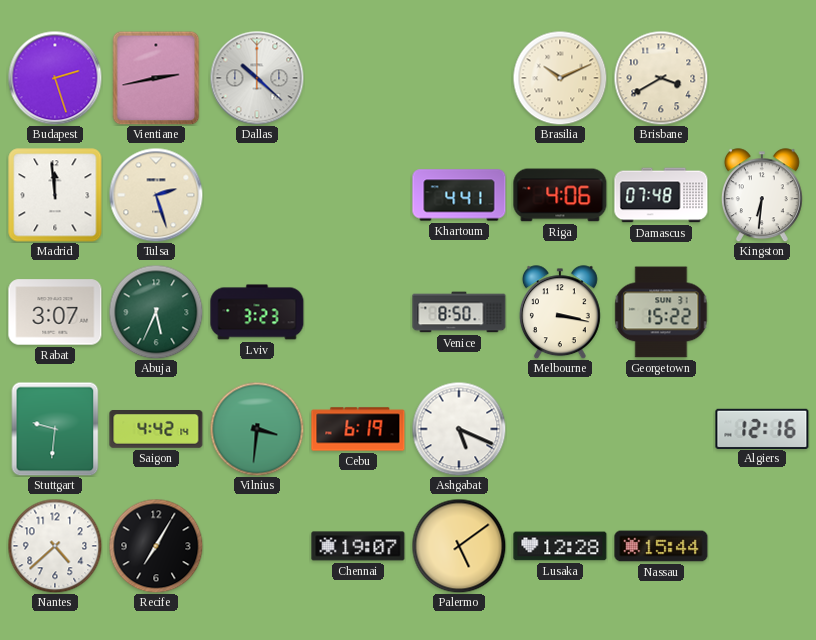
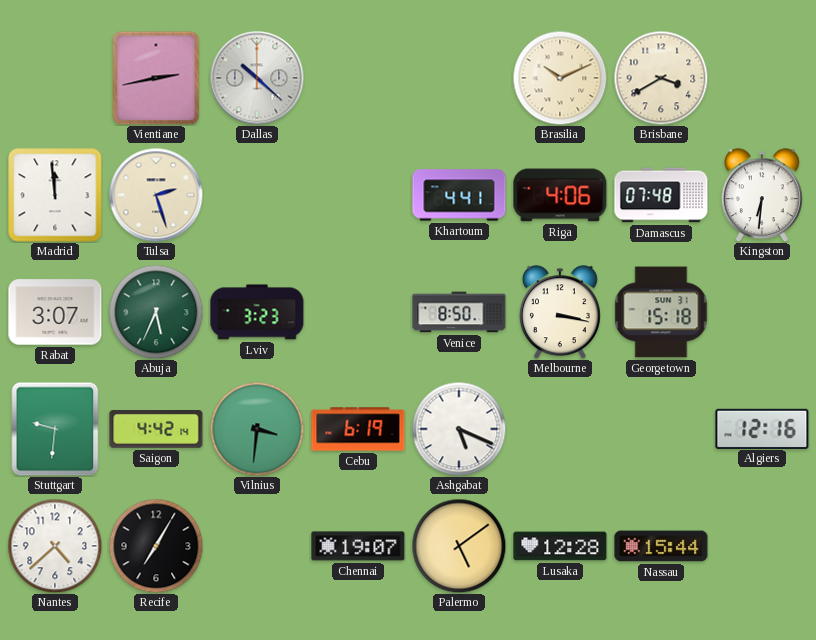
Budapest: 2:27 -> none
Georgetown: 15:22 -> 15:18
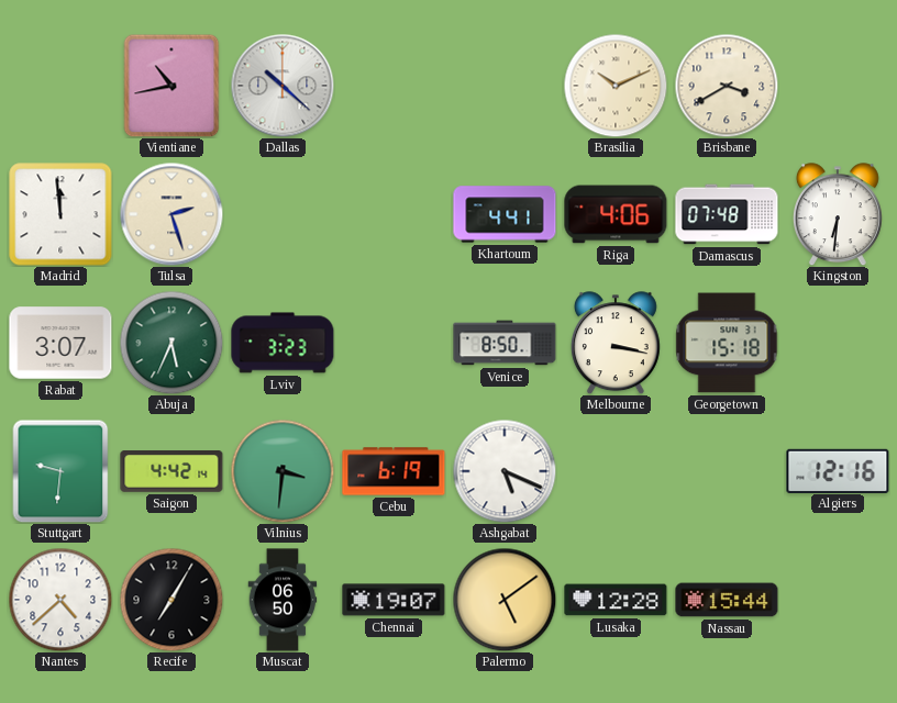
Vientiane: 2:43 -> 10:43
Muscat: none -> 06:50
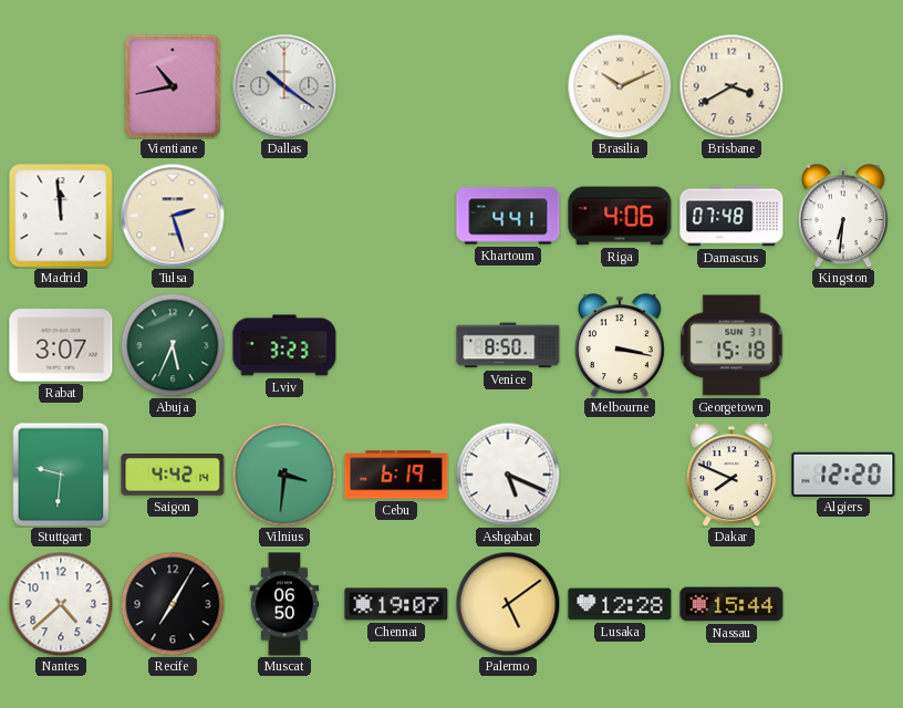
Dallas: 10:22 -> 10:21
Dakar: none -> 7:49
Algiers: 12:16 -> 12:20
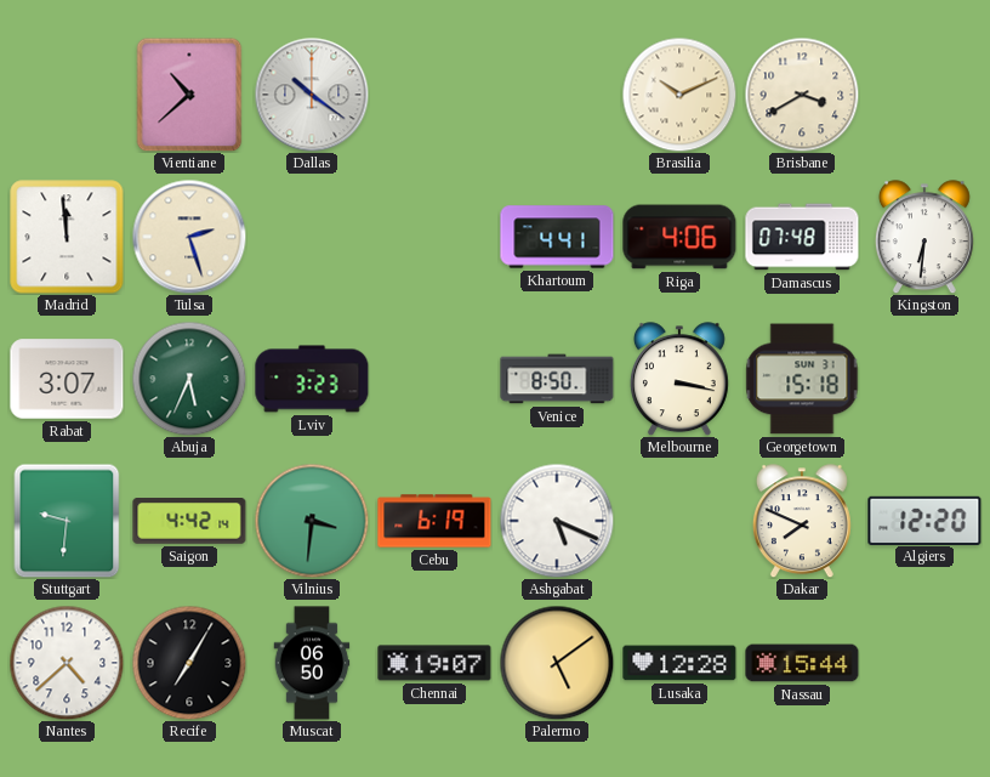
Vientiane: 10:43 -> 10:38
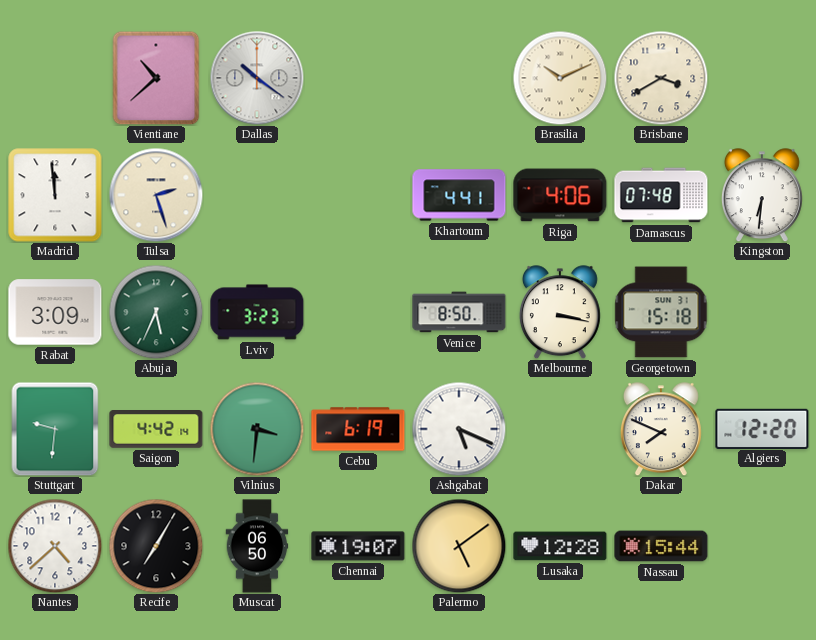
Rabat: 3:07 -> 3:09
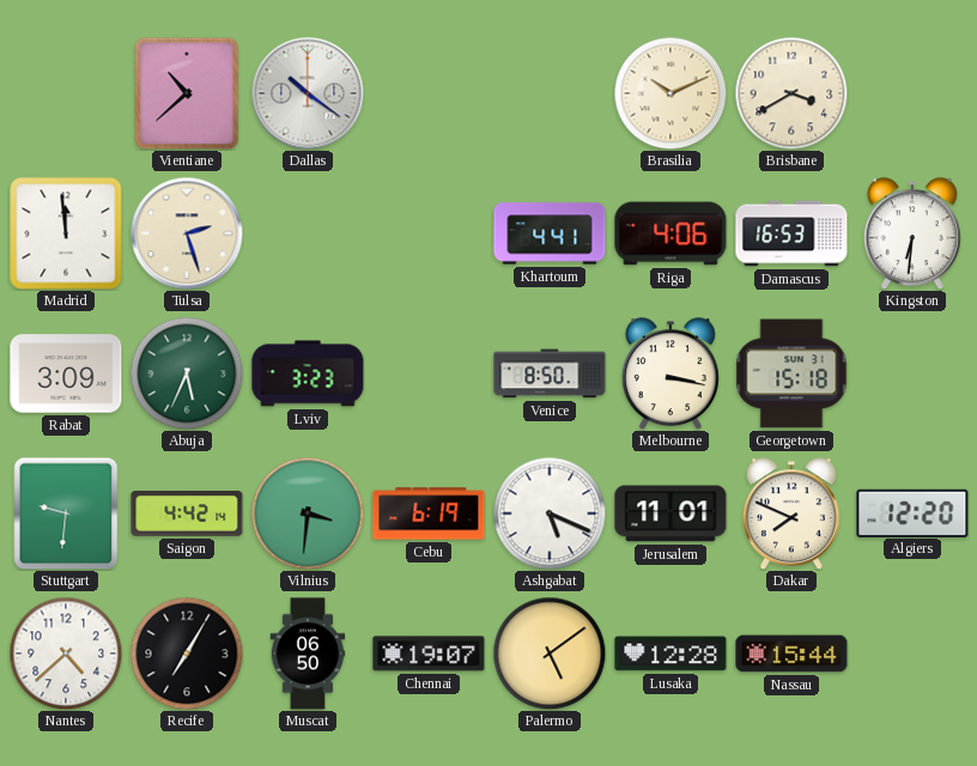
Damascus: 07:48 -> 16:53
Jerusalem: none -> 11:01
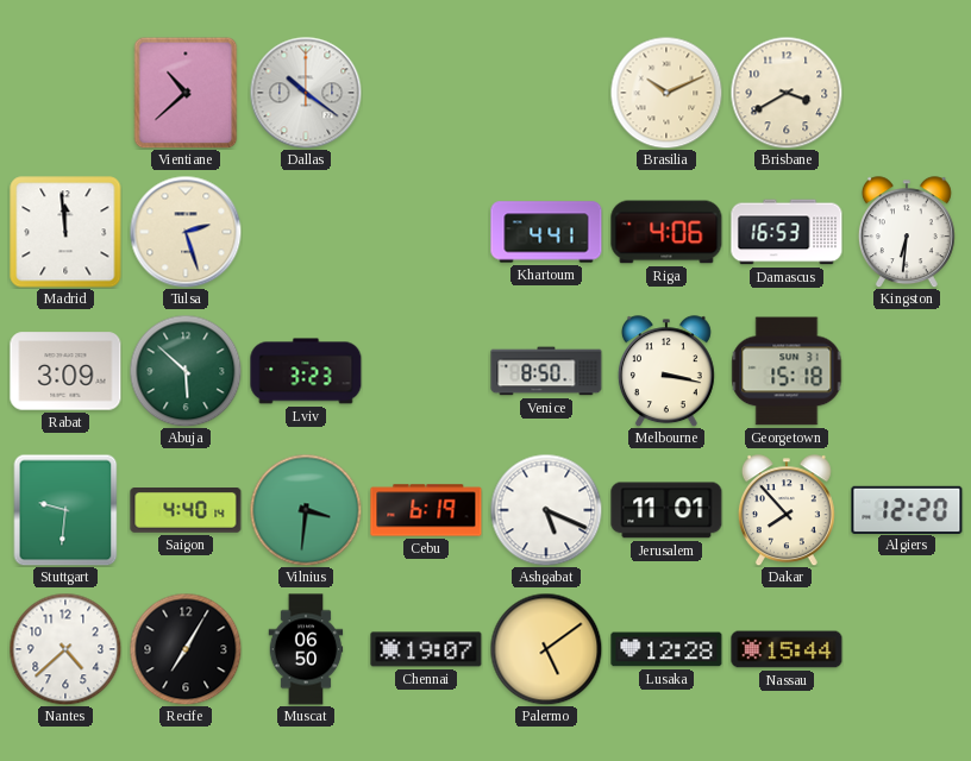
Abuja: 5:34 -> 5:52
Saigon: 4:42 -> 4:40
Dakar: 7:49 -> 7:53
